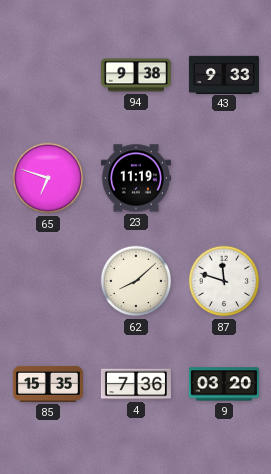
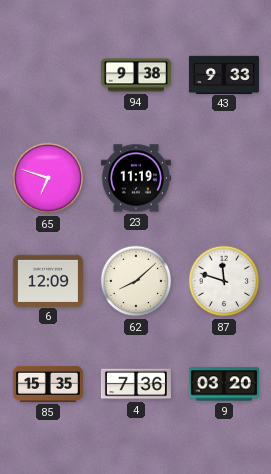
6: none -> 12:09
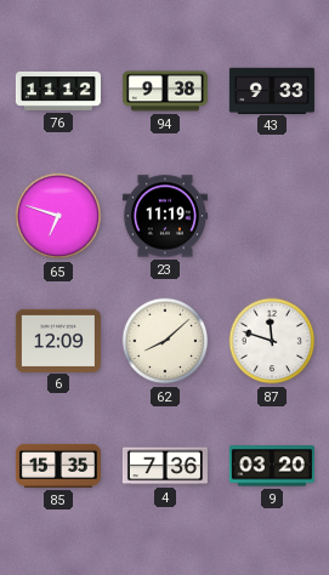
76: none -> 11:12
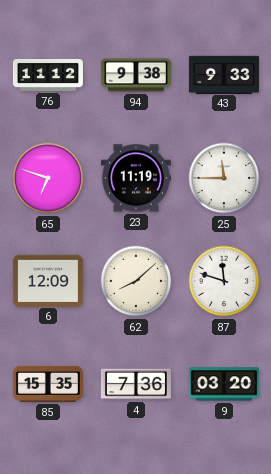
25: none -> 11:45
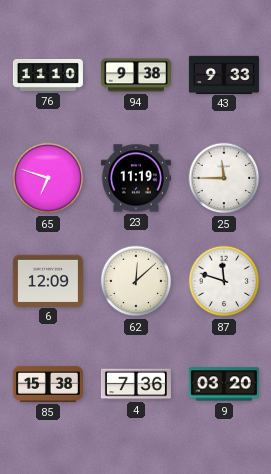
76: 11:12 -> 11:10
62: 8:08 -> 12:08
85: 15:35 -> 15:38
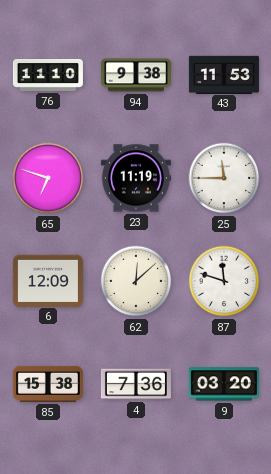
43: 9:33 -> 11:53
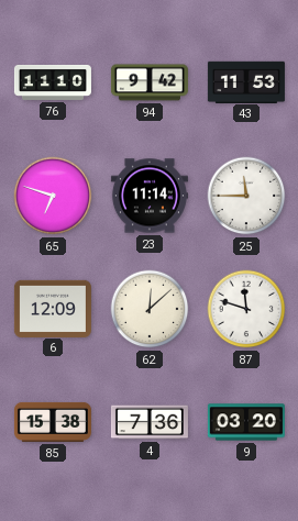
94: 9:38 -> 9:42
23: 11:19 -> 11:14
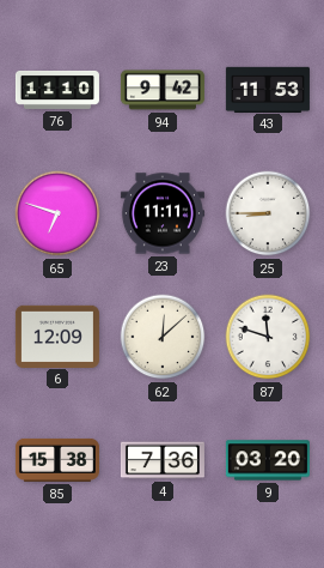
23: 11:14 -> 11:11
25: 11:45 -> 8:45
